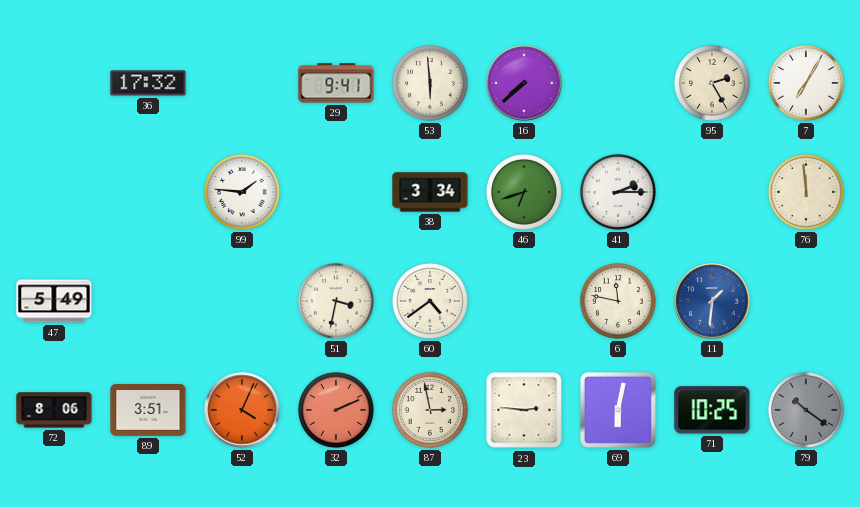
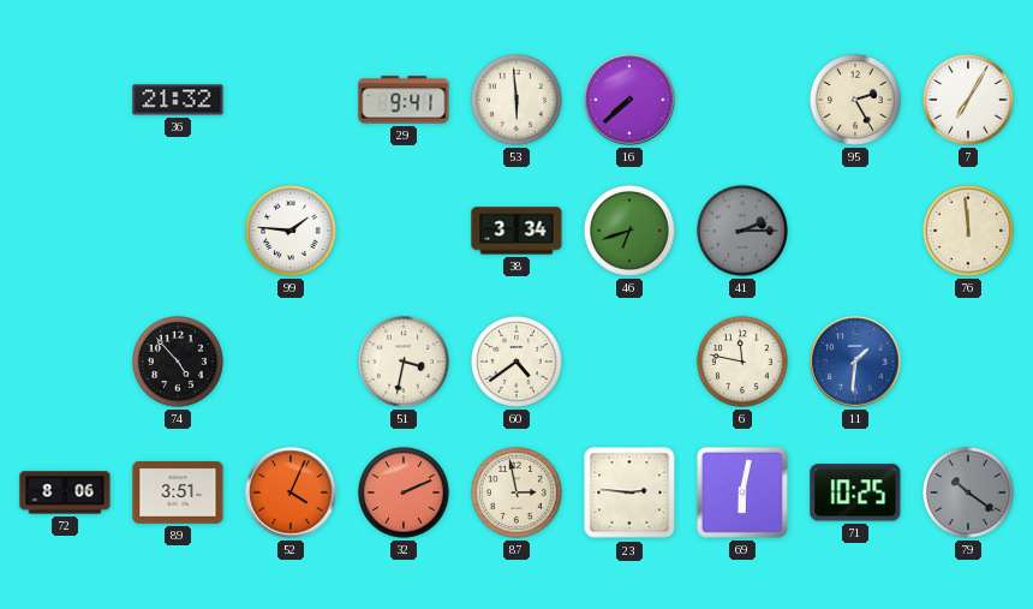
36: 17:32 -> 21:32
41 dial: white -> grey
47: 5:49 -> none
74: none -> 4:53
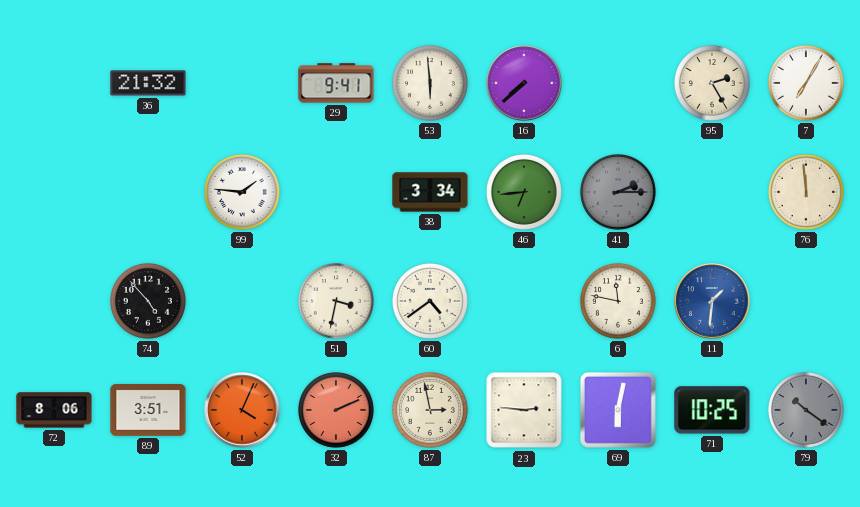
46: 6:42 -> 6:44
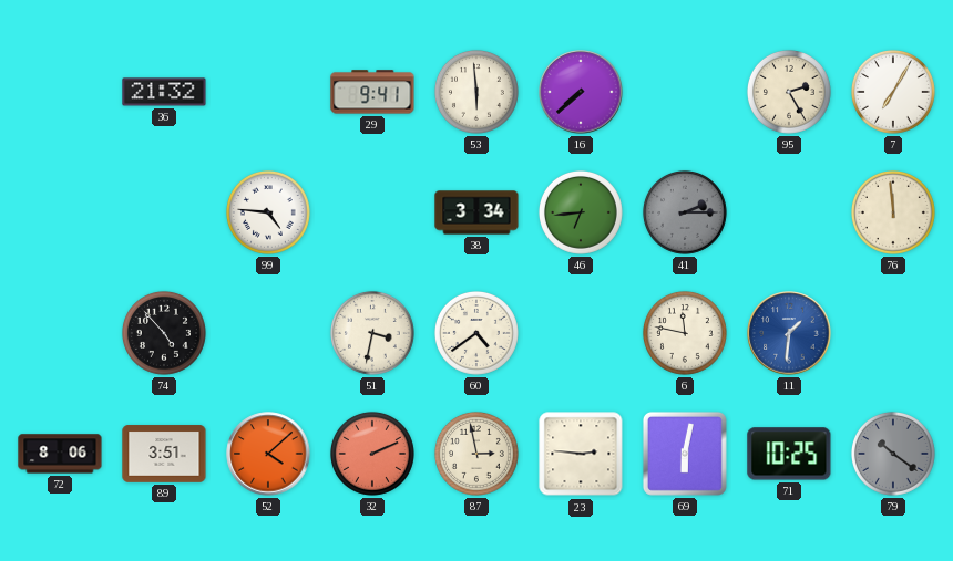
99: 1:46 -> 4:46
52: 4:04 -> 4:08
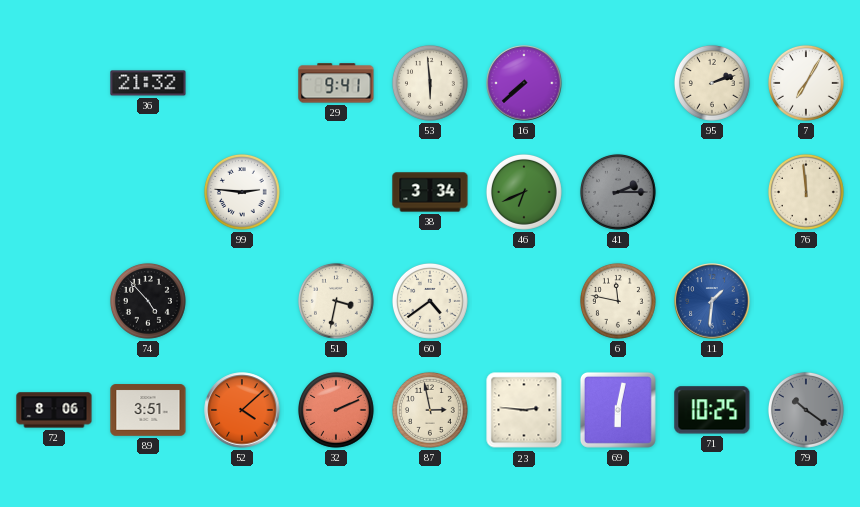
95: 2:25 -> 2:12
99: 4:46 -> 2:46
46: 6:44 -> 6:41
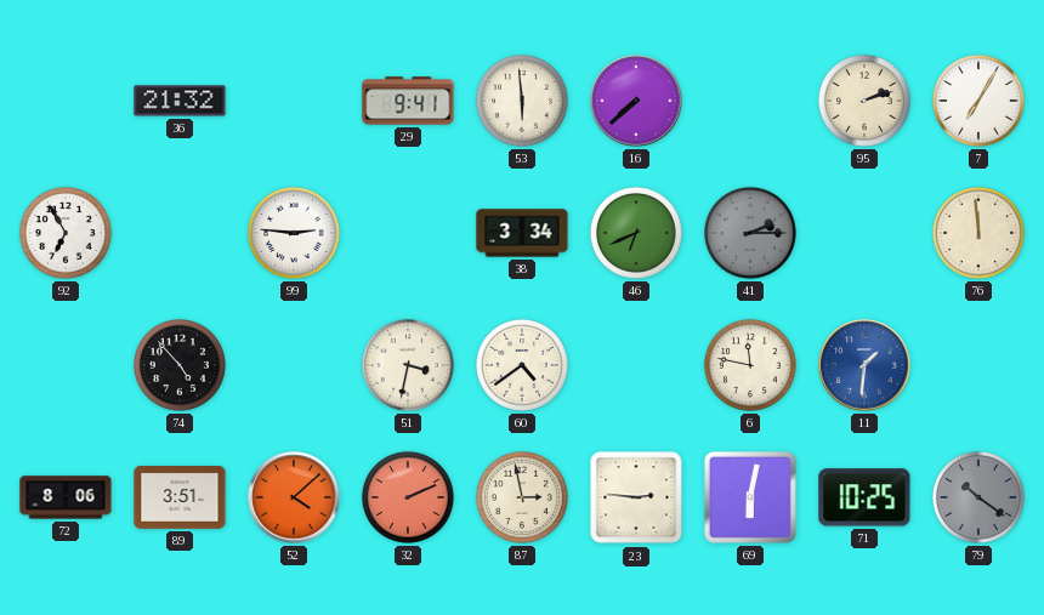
92: none -> 6:55
